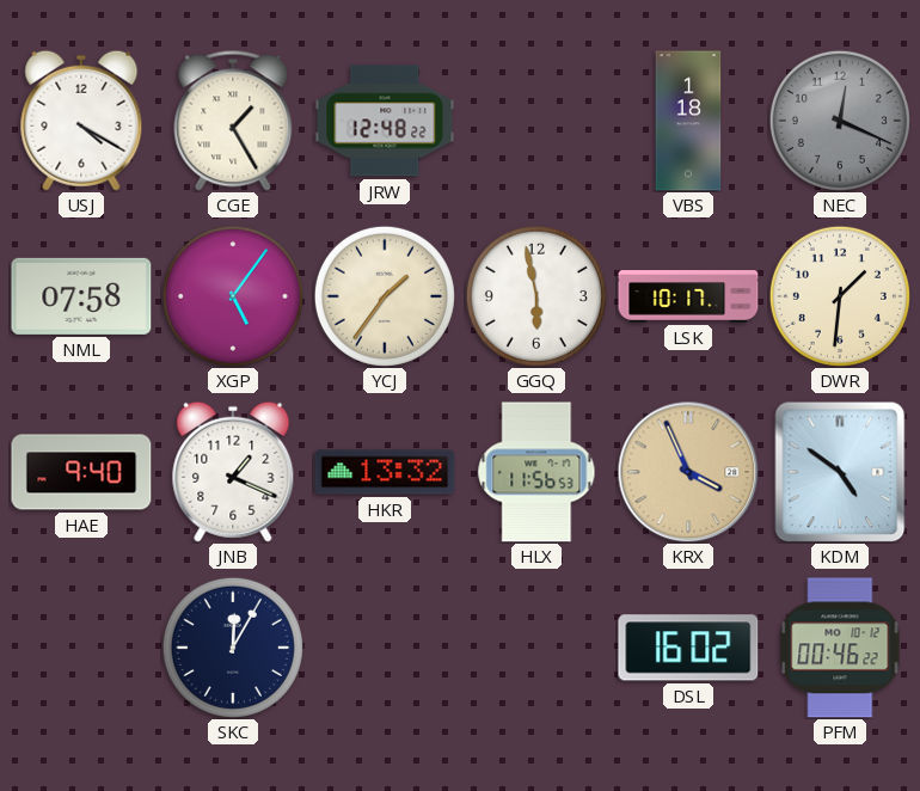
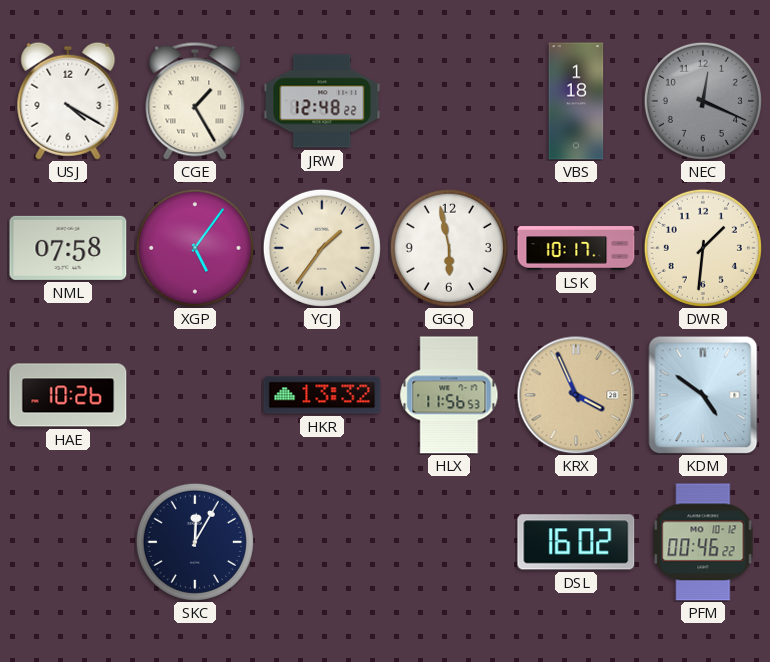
HAE: 9:40 -> 10:26
JNB: 1:19 -> none
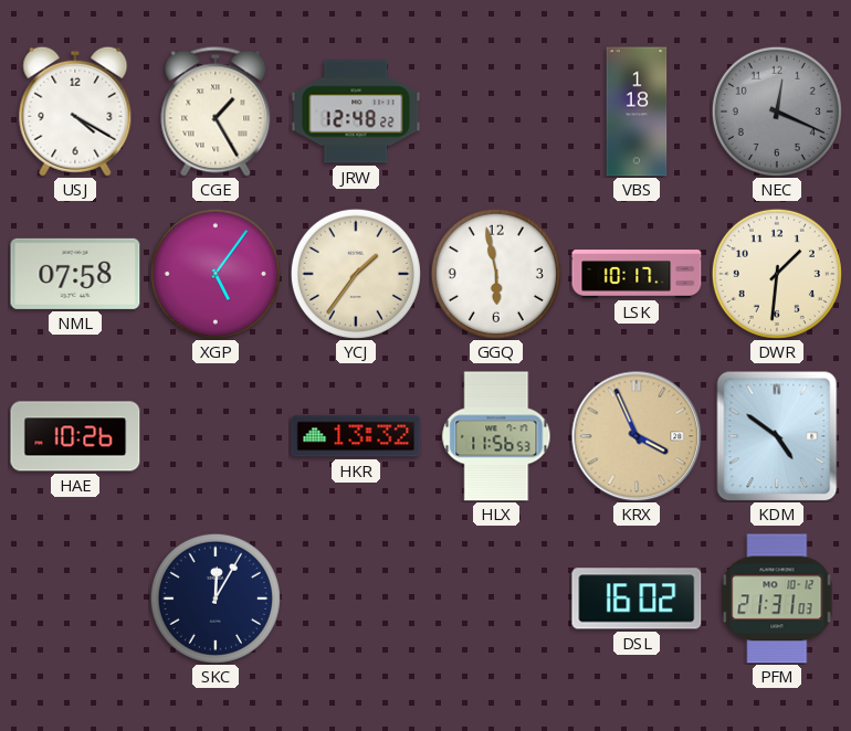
PFM: 00:46 -> 21:31
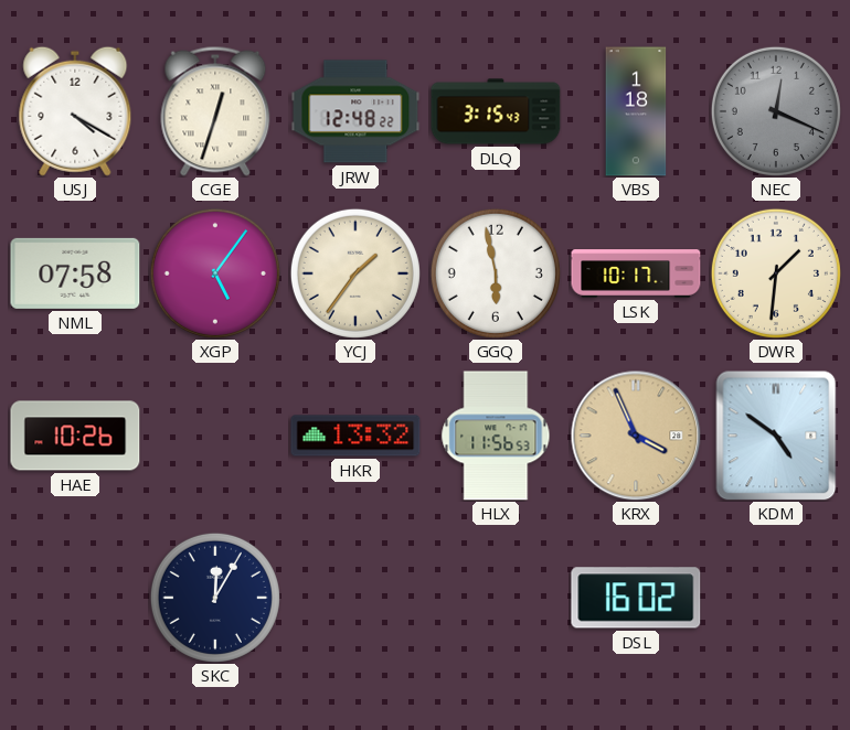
CGE: 1:25 -> 12:33
DLQ: none -> 3:15
PFM: 21:31 -> none
